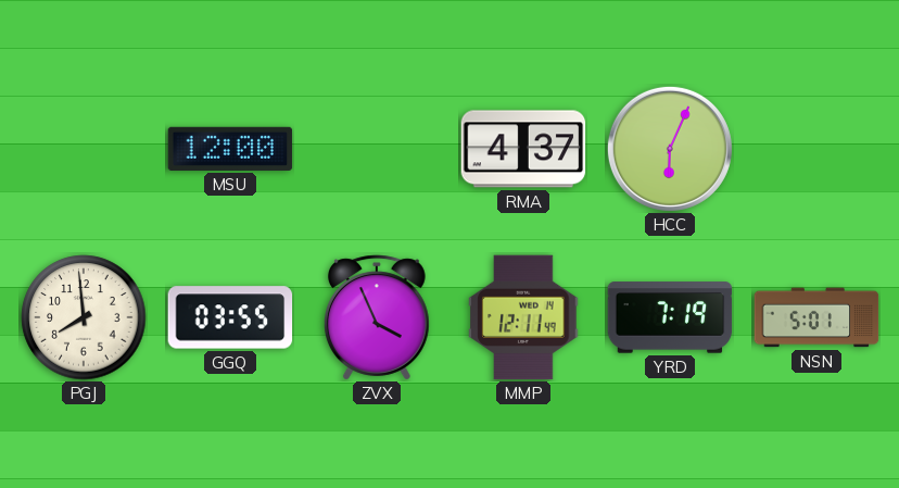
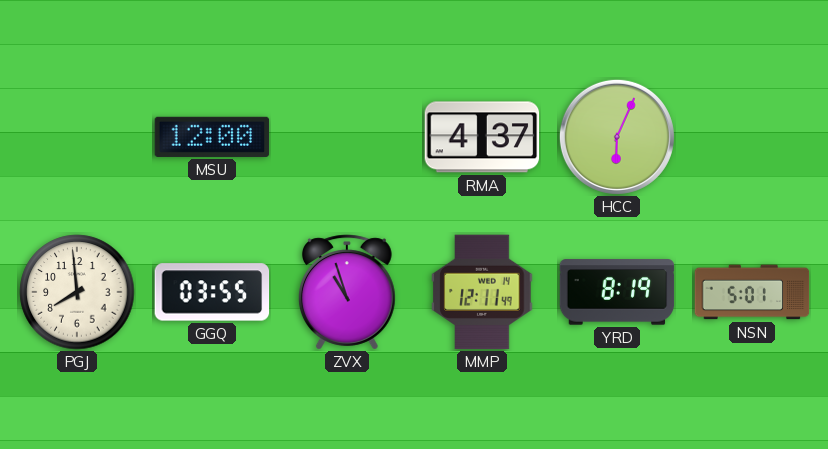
ZVX: 3:56 -> 10:57
YRD: 7:19 -> 8:19
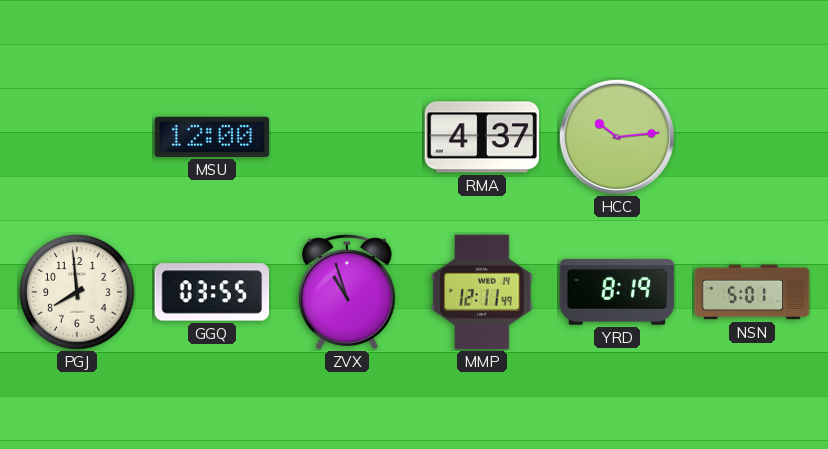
HCC: 6:04 -> 10:14
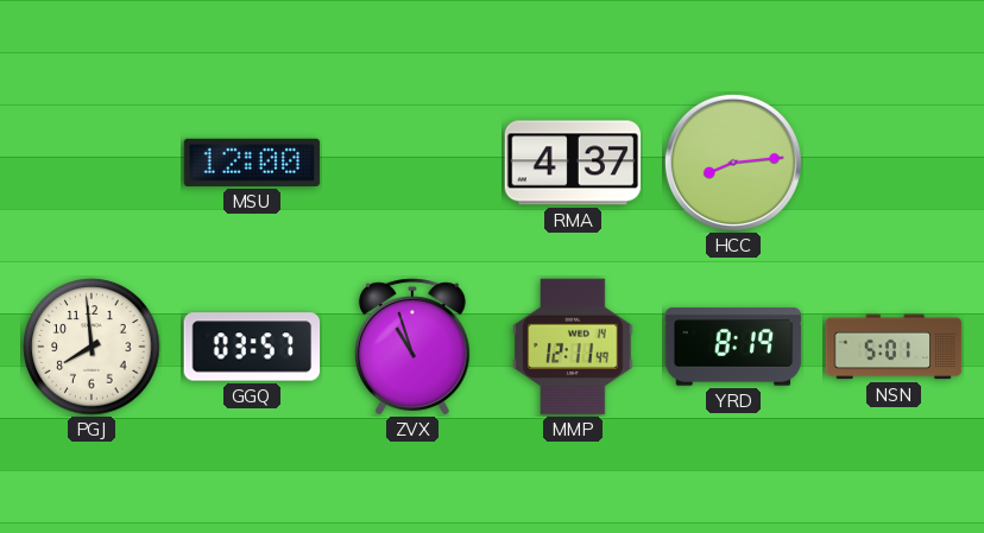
HCC: 10:14 -> 8:14
GGQ: 03:55 -> 03:57
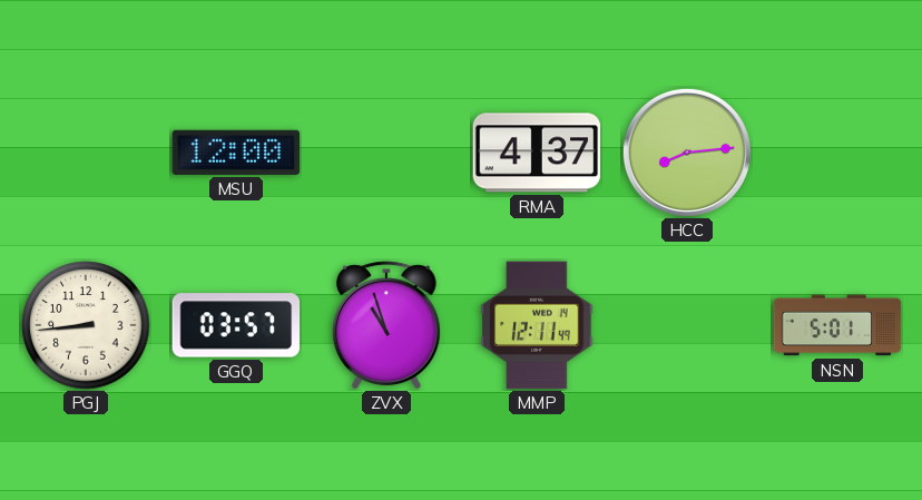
PGJ: 7:59 -> 8:44
YRD: 8:19 -> none
